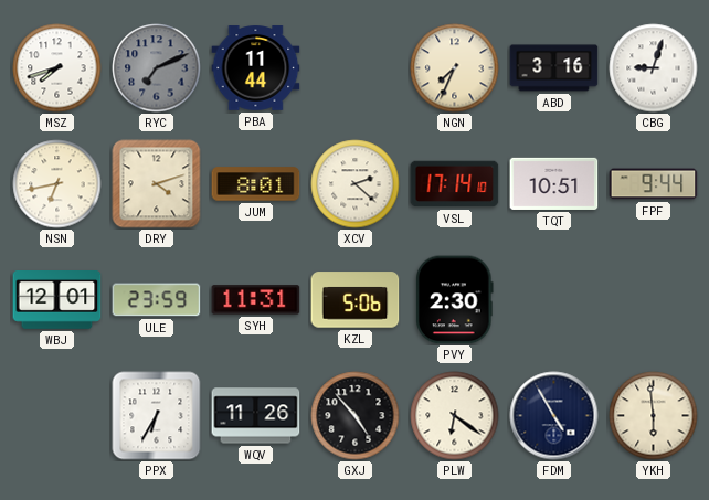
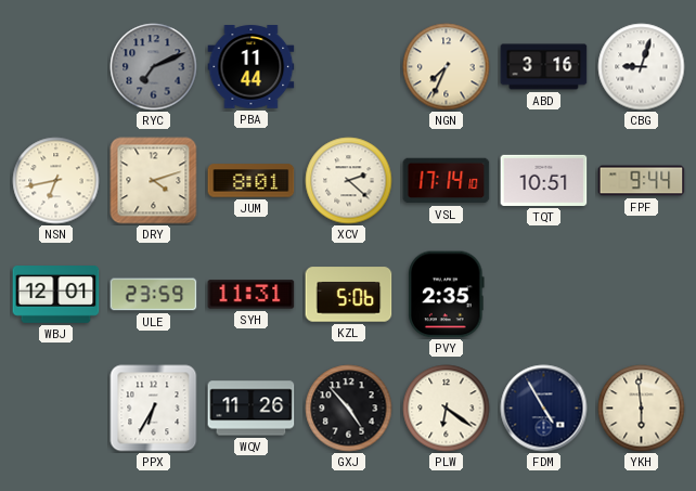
MSZ: 7:42 -> none
PVY: 2:30 -> 2:35
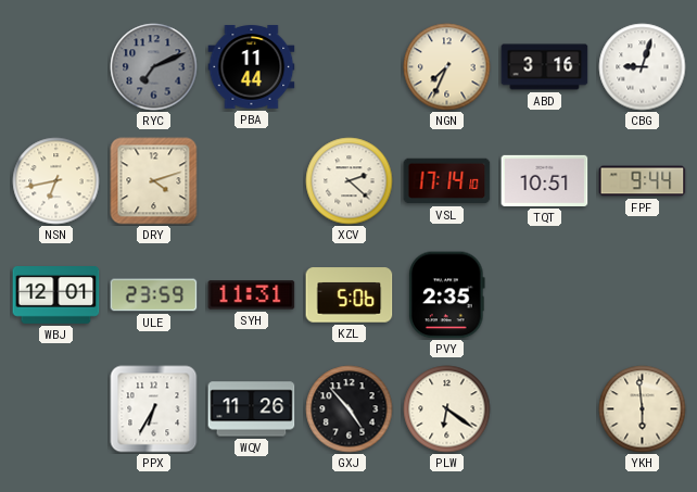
JUM: 8:01 -> none
FDM: 4:55 -> none
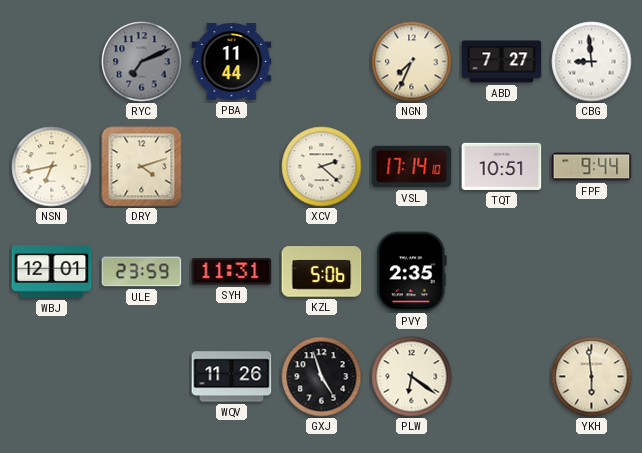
ABD: 3:16 -> 7:27
CBG: 9:03 -> 8:59
PPX: 6:35 -> none
GXJ: 4:53 -> 4:57
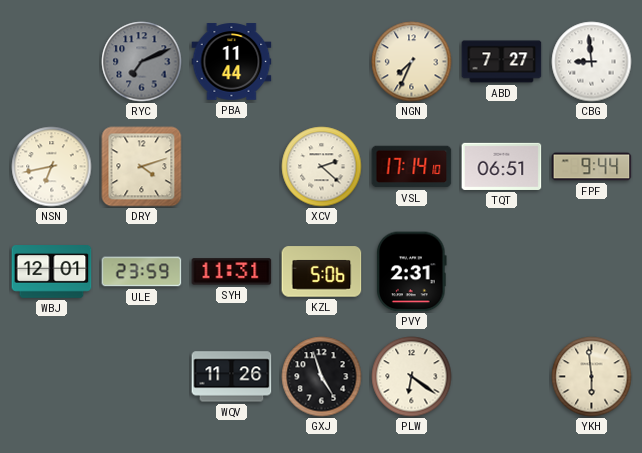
TQT: 10:51 -> 06:51
PVY: 2:35 -> 2:31
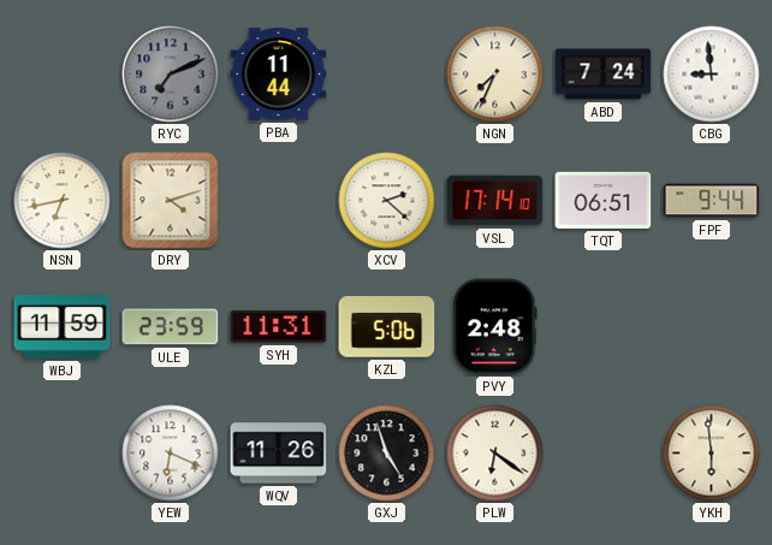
ABD: 7:27 -> 7:24
WBJ: 12:01 -> 11:59
PVY: 2:31 -> 2:48
YEW: none -> 6:19
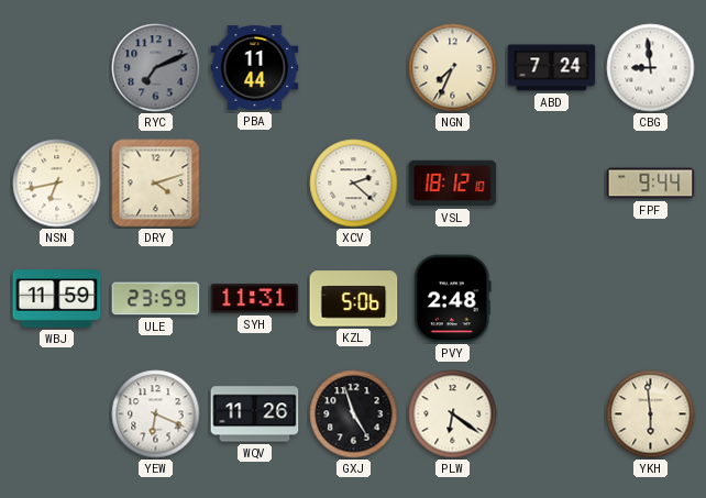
VSL: 17:14 -> 18:12
TQT: 06:51 -> none
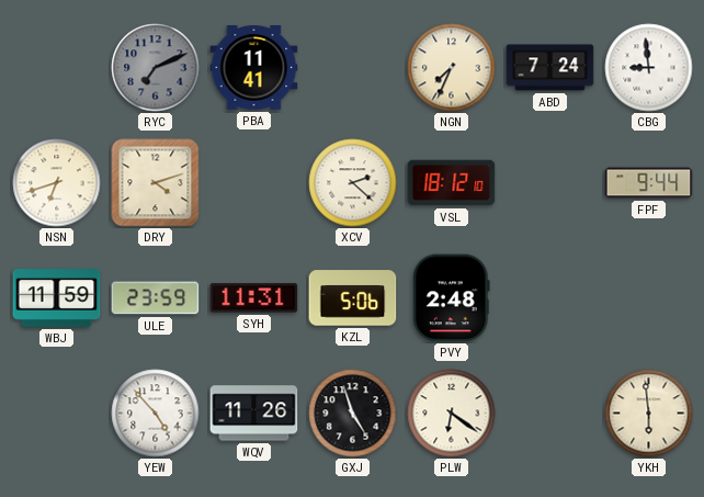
PBA: 11:44 -> 11:41
NSN: 6:43 -> 6:42
YEW: 6:19 -> 4:53
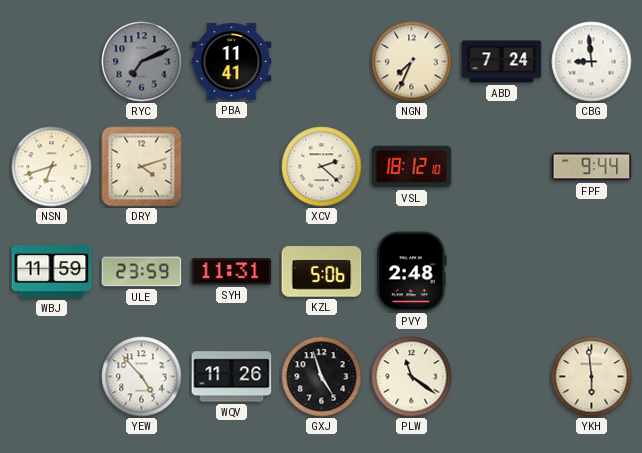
PLW: 6:21 -> 11:21
